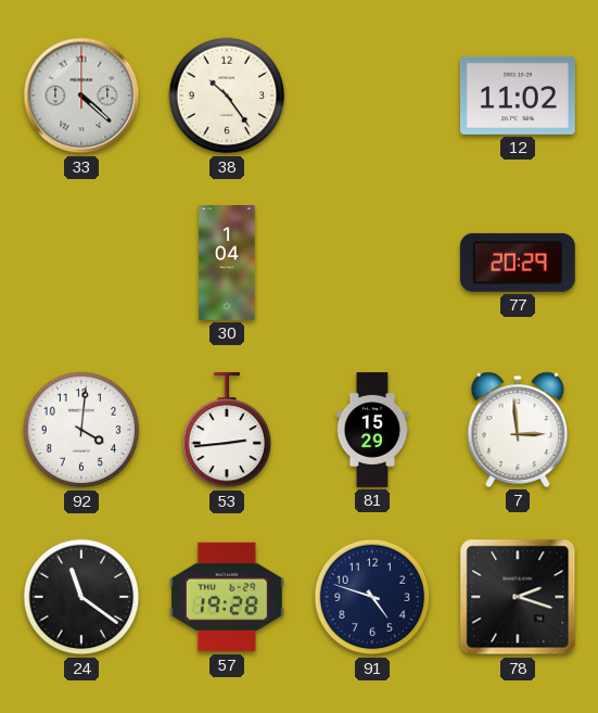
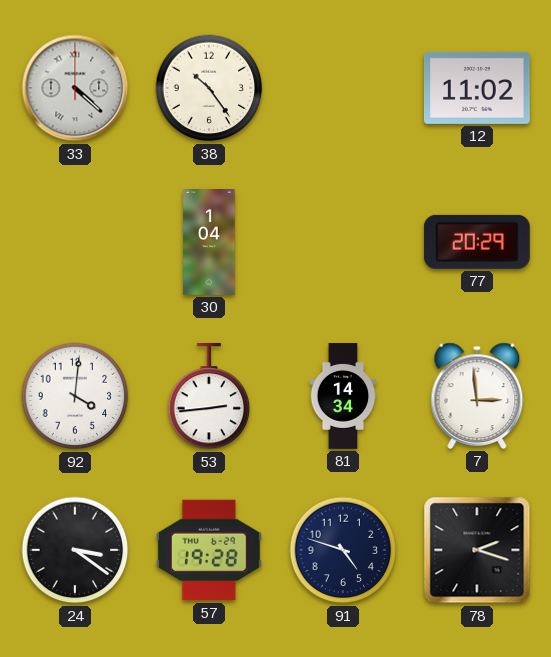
81: 15:29 -> 14:34
24: 11:21 -> 3:21
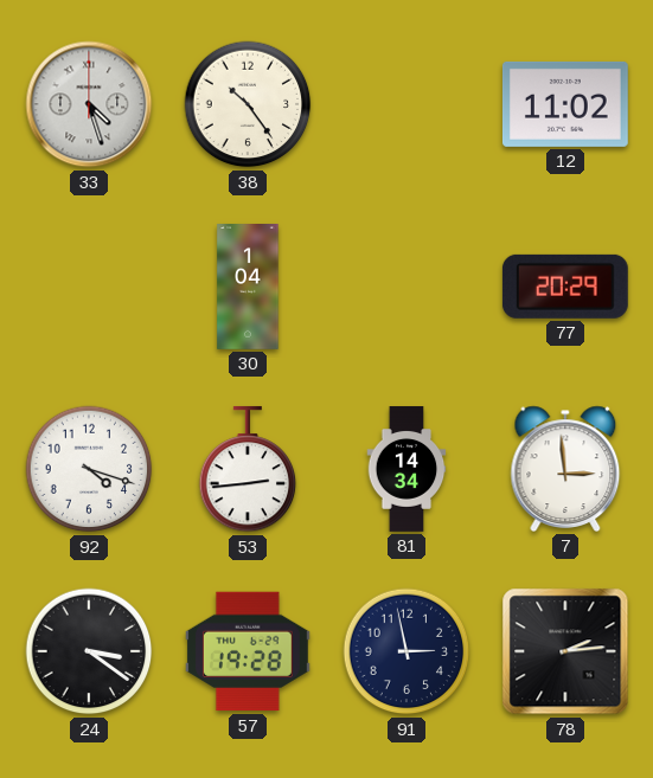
33: 4:22 -> 4:27
92: 4:01 -> 4:18
91: 4:48 -> 2:58
78: 2:18 -> 2:14
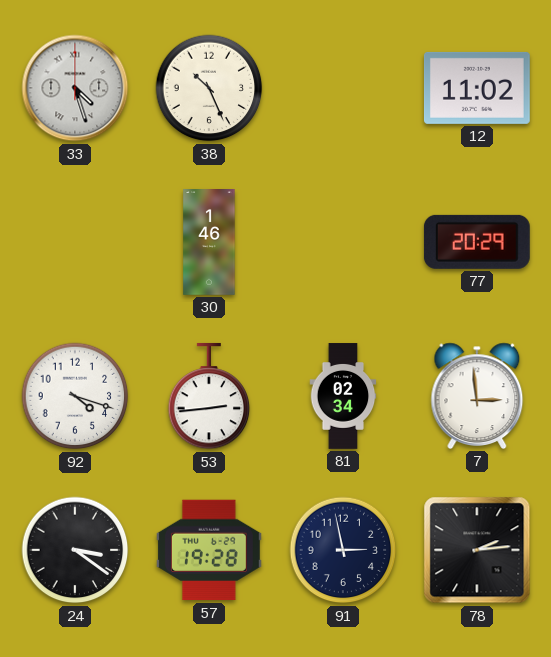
38: 10:24 -> 10:26
30: 1:04 -> 1:46
81: 14:34 -> 02:34
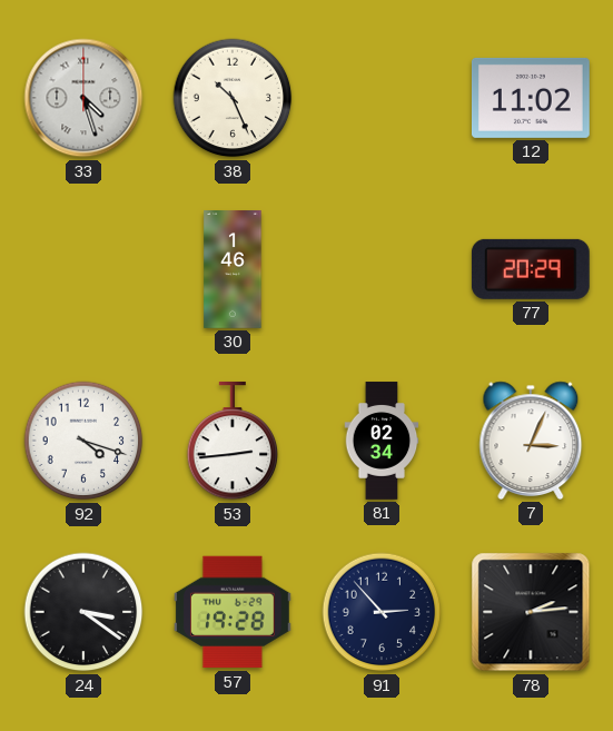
7: 2:59 -> 3:04
91: 2:58 -> 2:53
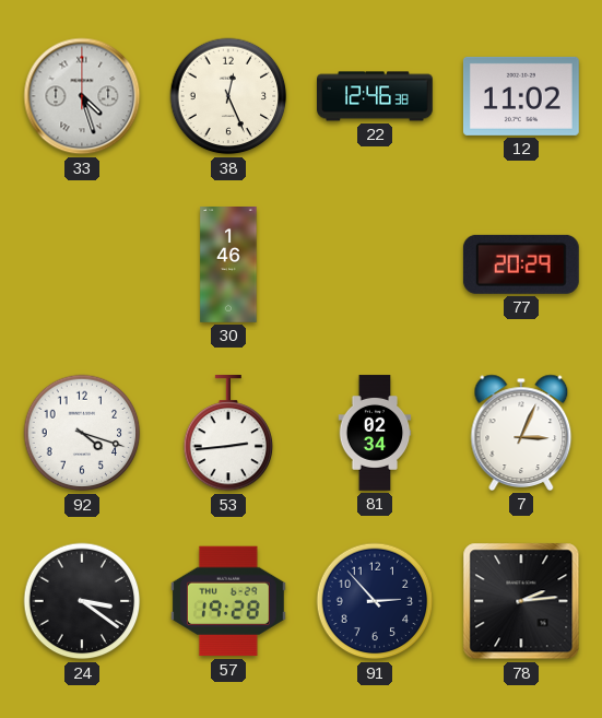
38: 10:26 -> 12:26
22: none -> 12:46
